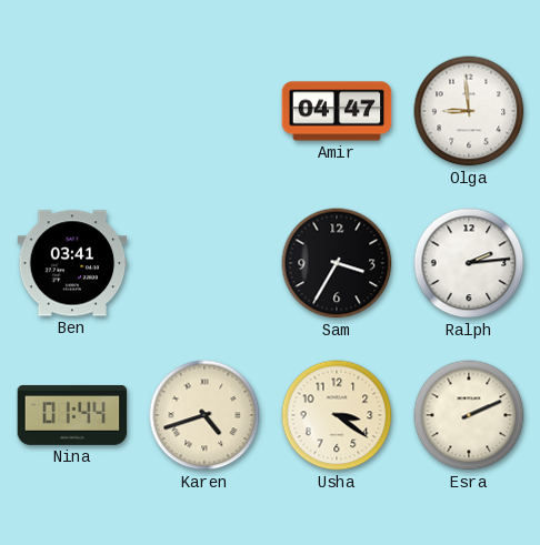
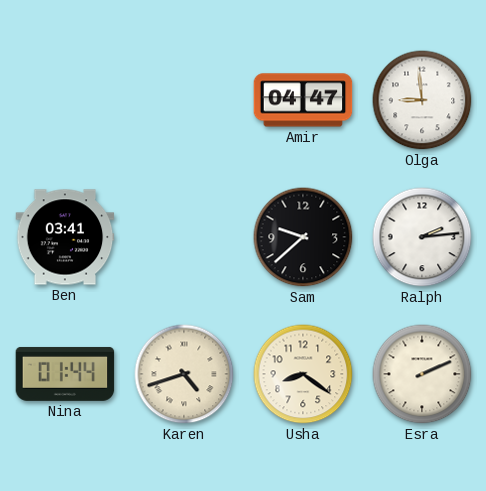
Sam: 3:35 -> 9:38
Usha: 3:21 -> 8:21
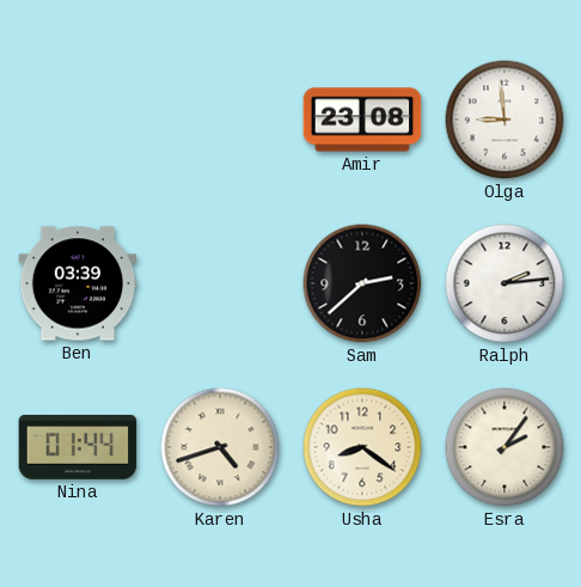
Amir: 04:47 -> 23:08
Ben: 03:41 -> 03:39
Sam: 9:38 -> 2:38
Esra: 2:11 -> 2:06
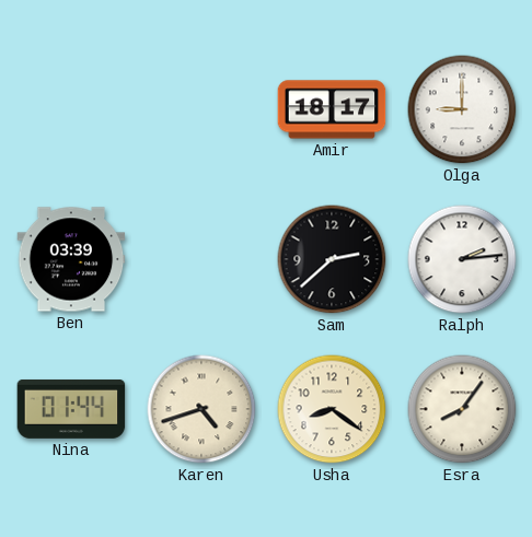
Amir: 23:08 -> 18:17
Olga: 8:59 -> 9:00
Esra: 2:06 -> 8:06
